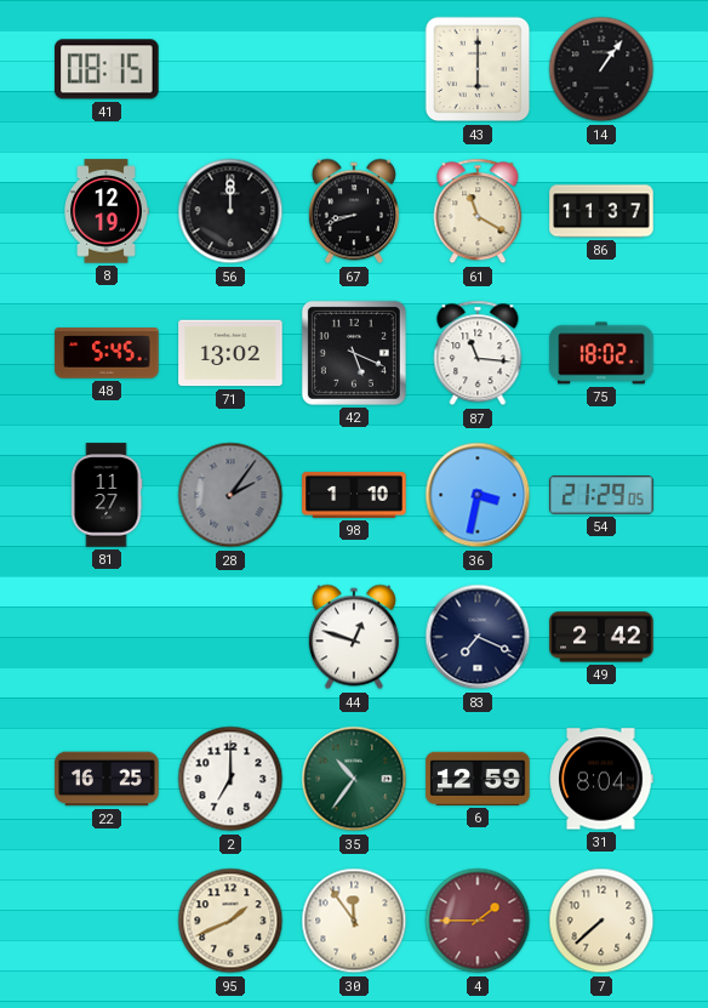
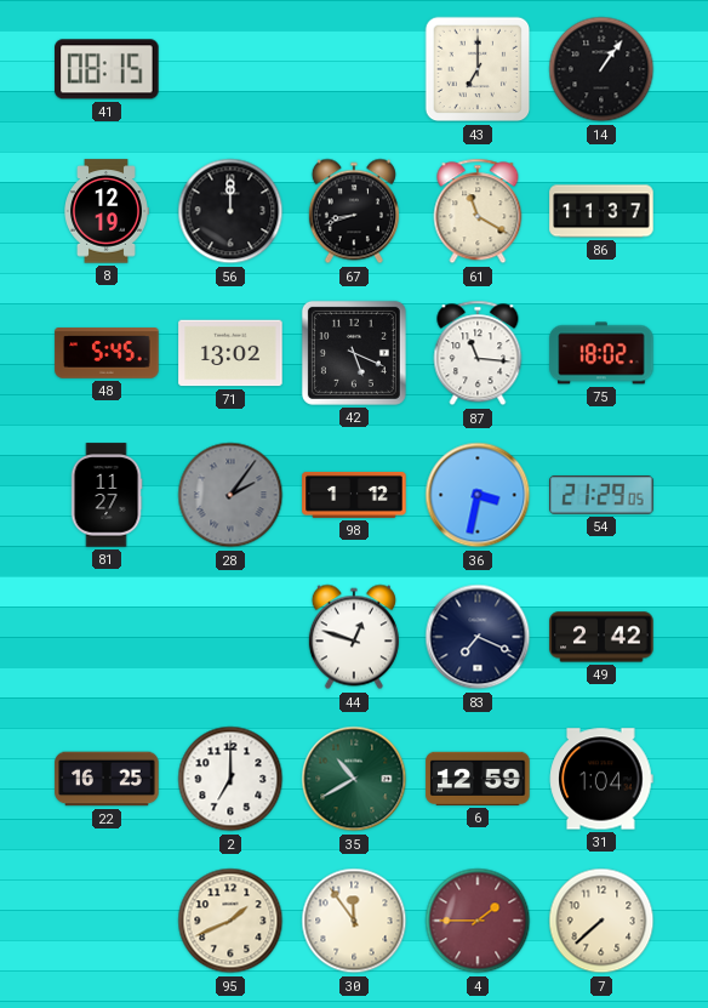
43: 6:00 -> 7:00
98: 1:10 -> 1:12
35: 10:36 -> 10:40
31: 8:04 -> 1:04
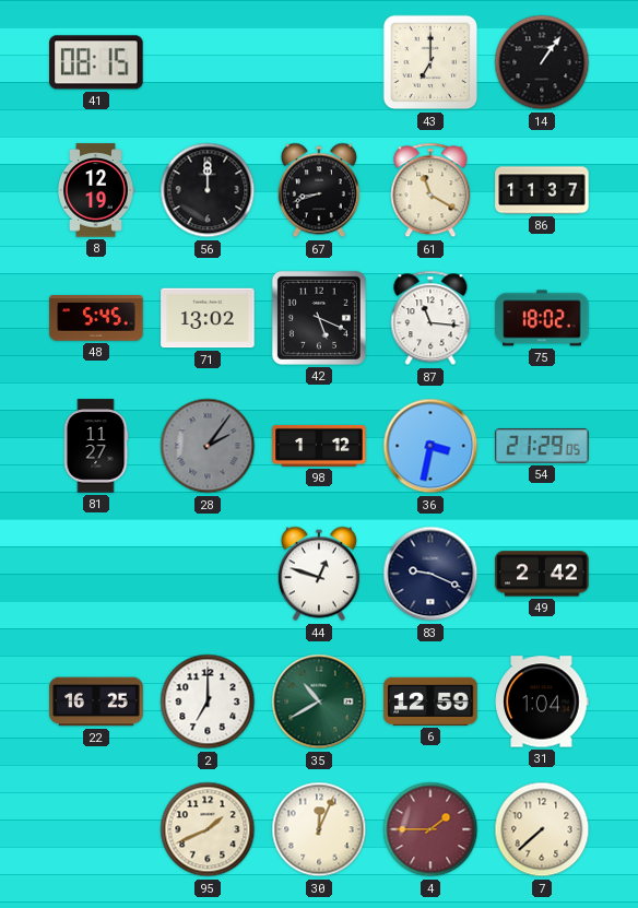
83: 7:19 -> 9:19
30: 11:54 -> 12:04
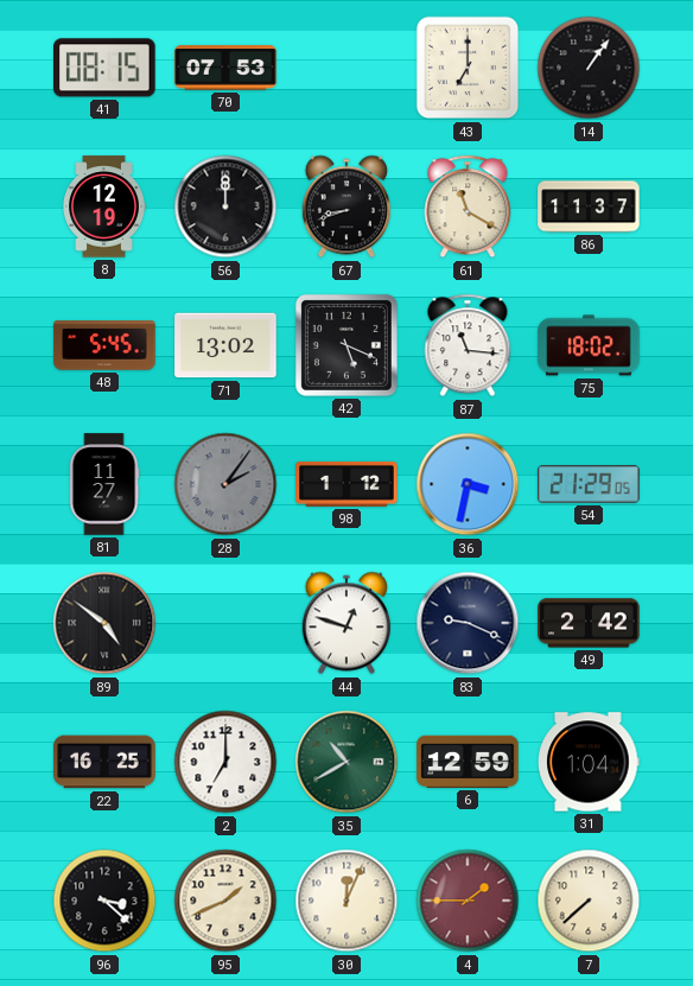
70: none -> 07:53
89: none -> 4:51
96: none -> 3:22
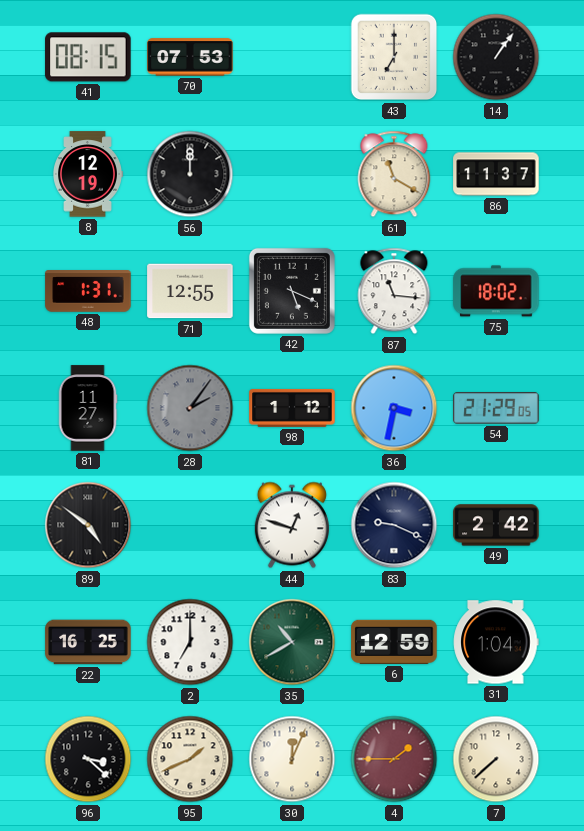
67: 8:42 -> none
48: 5:45 -> 1:31
71: 13:02 -> 12:55
